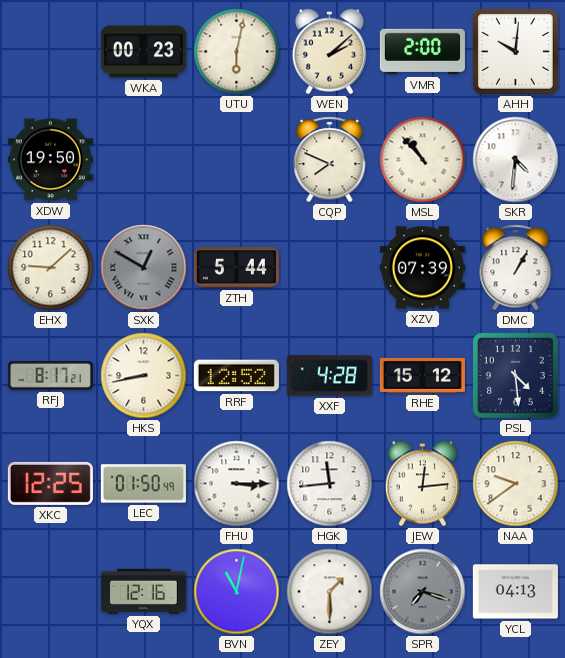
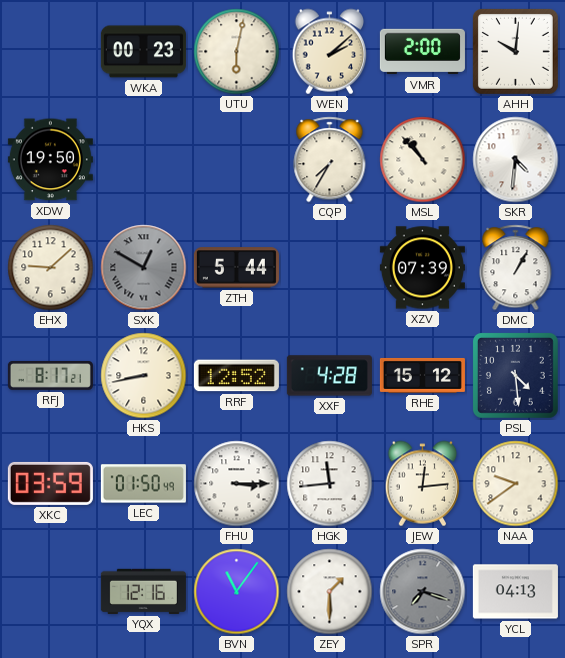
CQP: 7:49 -> 7:35
XKC: 12:25 -> 03:59
BVN: 11:02 -> 11:06
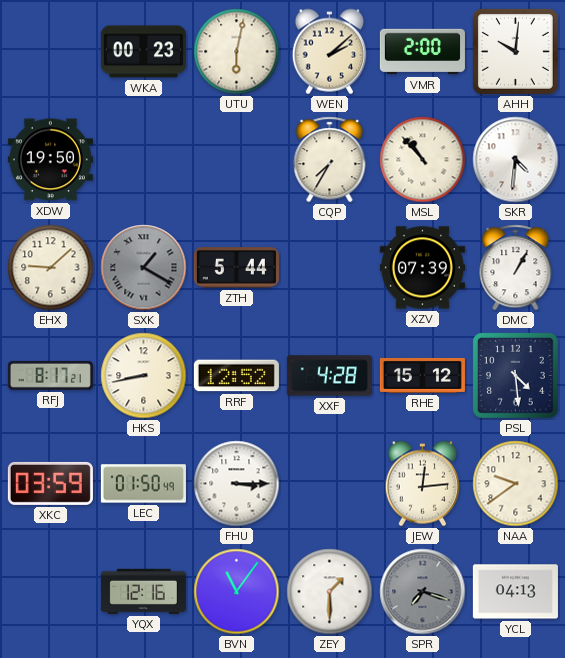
SXK: 12:50 -> 1:20
HGK: 11:44 -> none
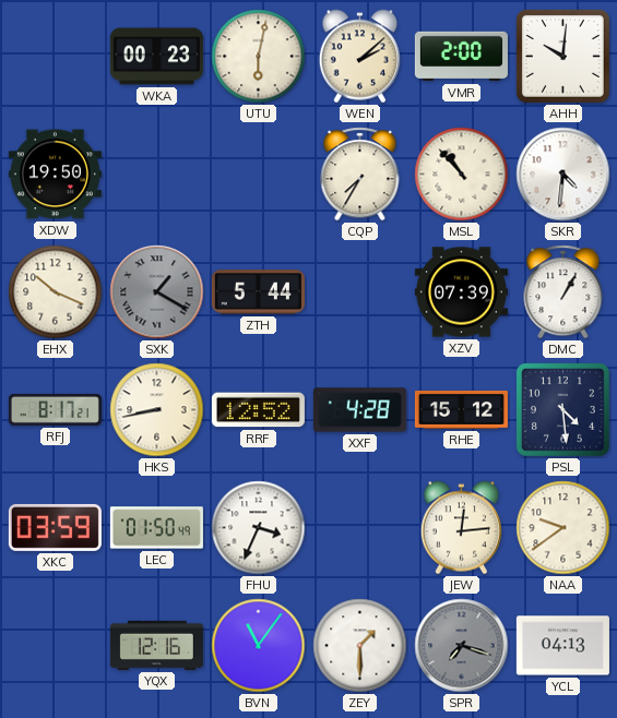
EHX: 9:08 -> 10:19
FHU: 3:15 -> 3:34
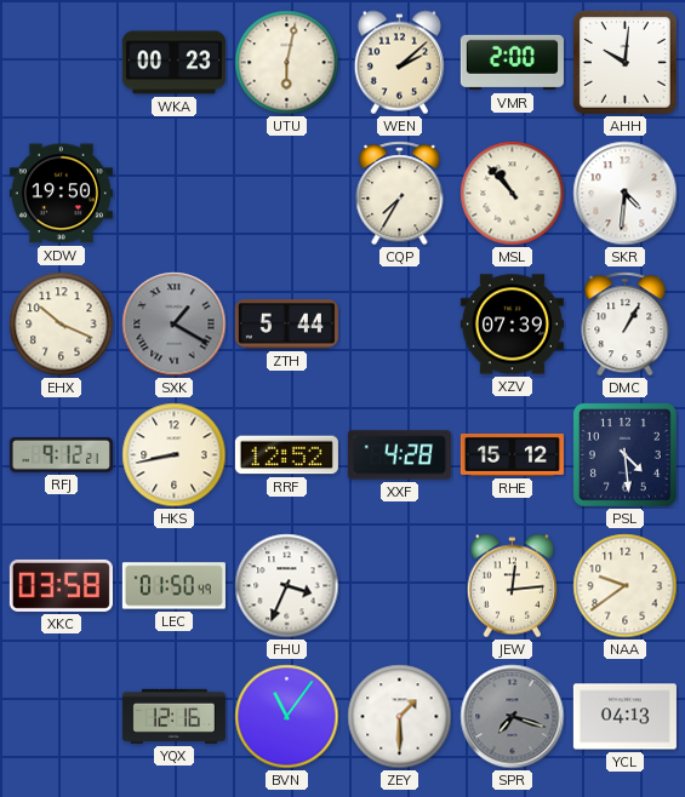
RFJ: 8:17 -> 9:12
XKC: 03:59 -> 03:58
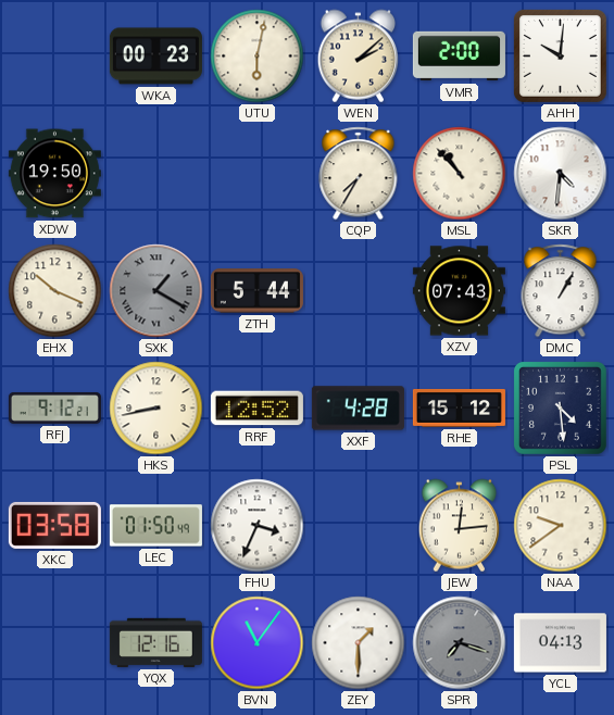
XZV: 07:39 -> 07:43
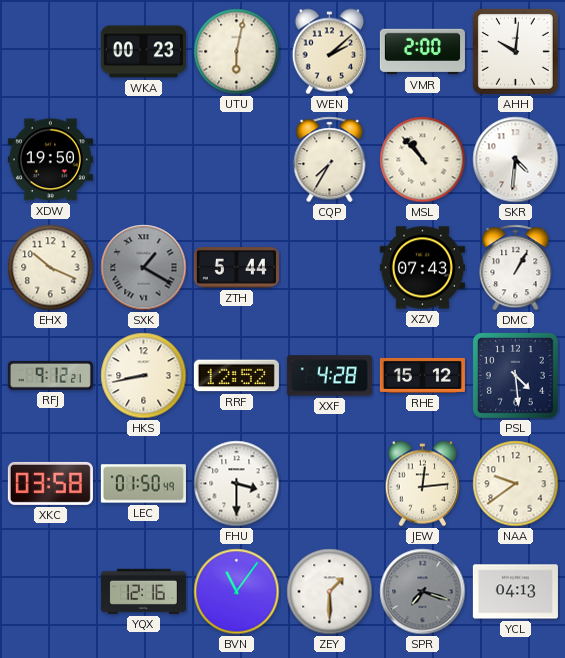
FHU: 3:34 -> 3:30
